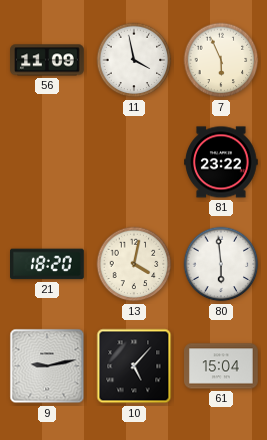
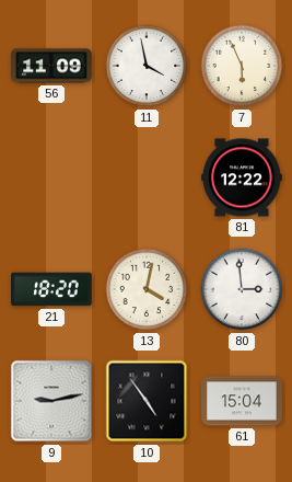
81: 23:22 -> 12:22
80: 5:59 -> 2:59
10: 5:07 -> 4:54
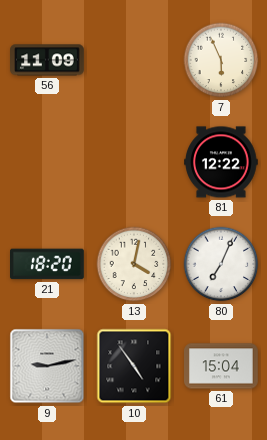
11: 3:58 -> none
80: 2:59 -> 7:04
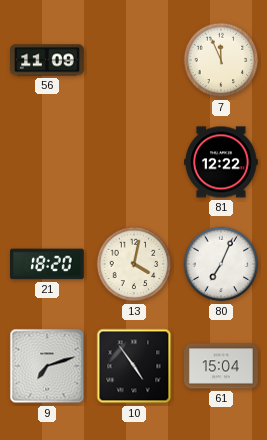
7: 5:56 -> 11:56
9: 9:13 -> 7:12
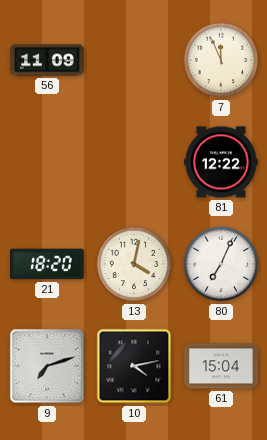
10: 4:54 -> 4:13
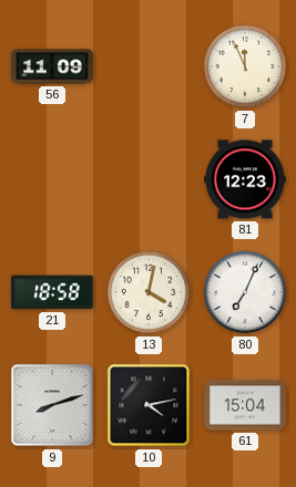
81: 12:22 -> 12:23
21: 18:20 -> 18:58
9: 7:12 -> 8:12
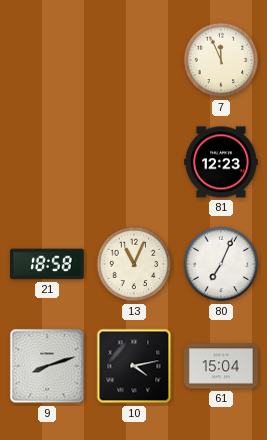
56: 11:09 -> none
13: 4:02 -> 11:04
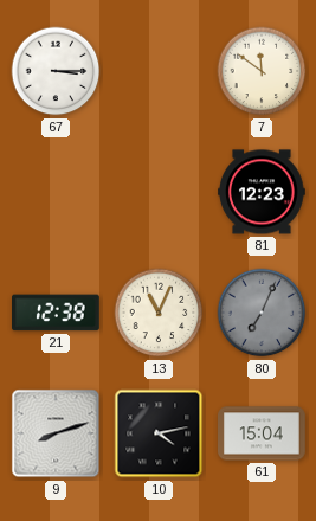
67: none -> 3:15
7: 11:56 -> 11:51
21: 18:58 -> 12:38
80 dial: white -> grey
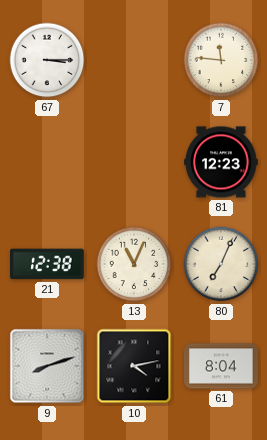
7: 11:51 -> 11:46
80 dial: grey -> cream
61: 15:04 -> 8:04
